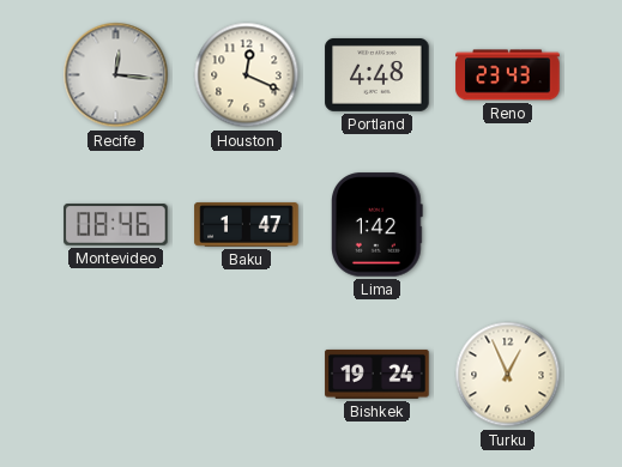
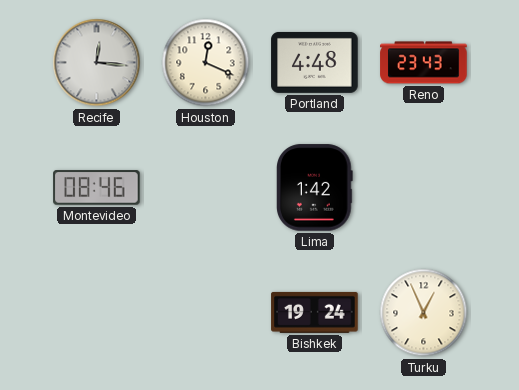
Baku: 1:47 -> none
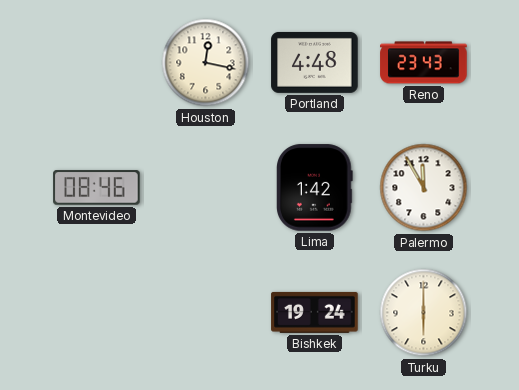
Recife: 12:16 -> none
Houston: 12:19 -> 12:17
Palermo: none -> 11:55
Turku: 12:56 -> 6:00
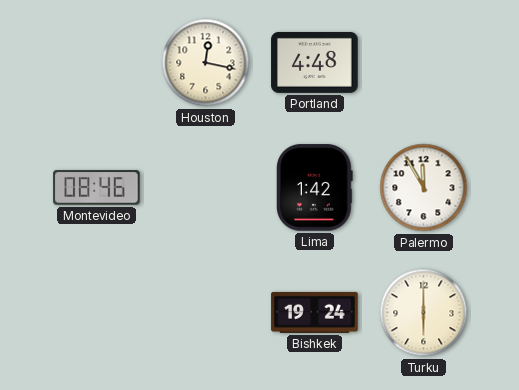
Reno: 23:43 -> none
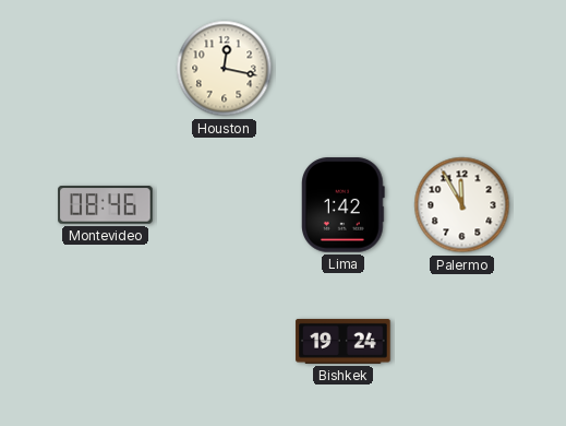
Portland: 4:48 -> none
Turku: 6:00 -> none
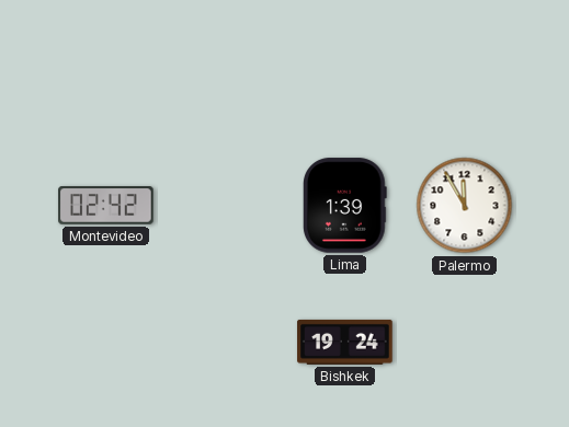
Houston: 12:17 -> none
Montevideo: 08:46 -> 02:42
Lima: 1:42 -> 1:39
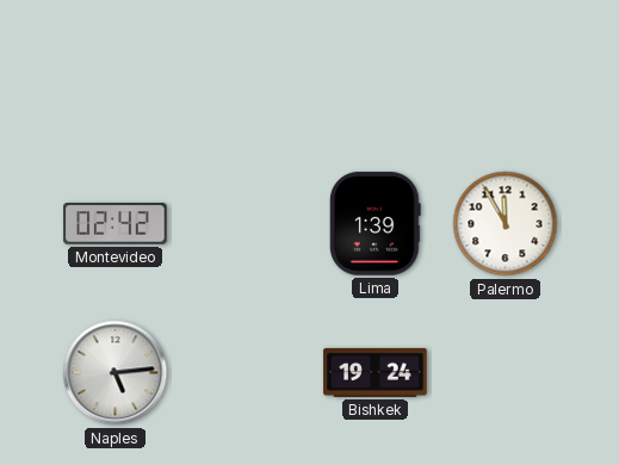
Naples: none -> 5:14
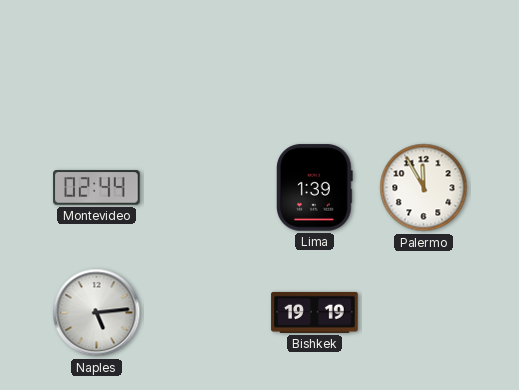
Montevideo: 02:42 -> 02:44
Bishkek: 19:24 -> 19:19
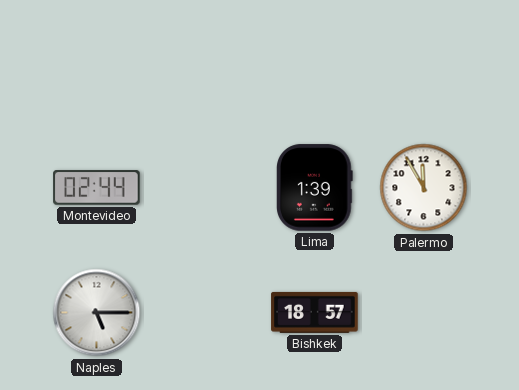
Naples: 5:14 -> 5:15
Bishkek: 19:19 -> 18:57
